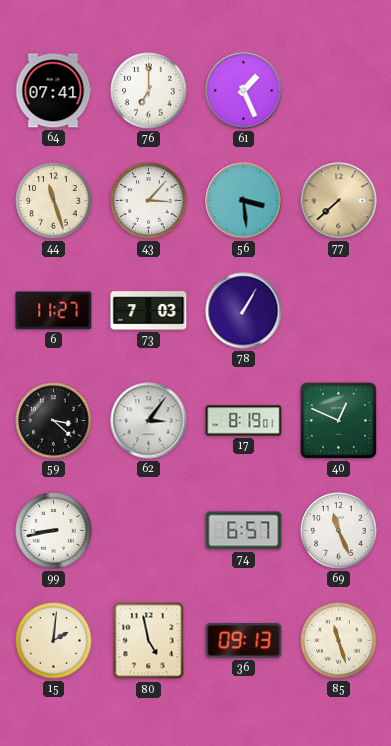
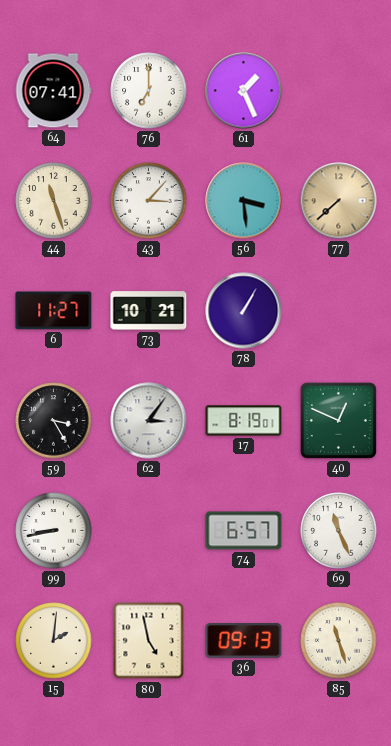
73: 7:03 -> 10:21
59: 3:22 -> 3:25
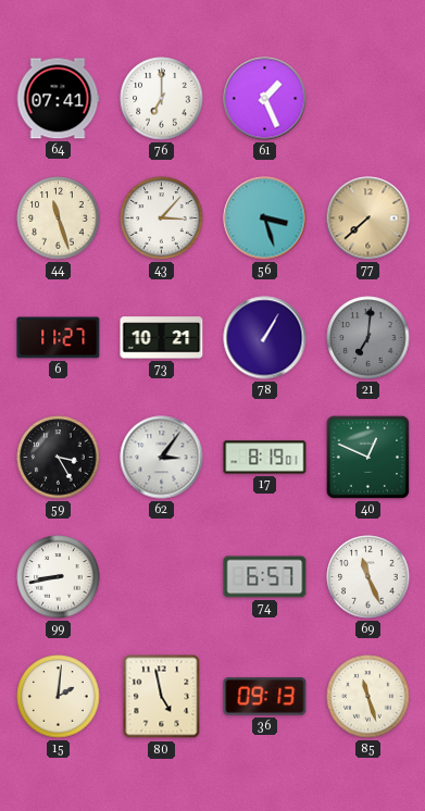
56: 3:29 -> 3:27
21: none -> 7:01
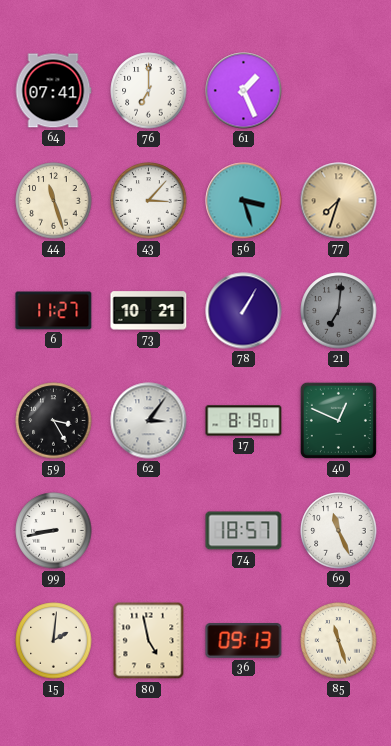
77: 7:38 -> 7:33
74: 6:57 -> 18:57
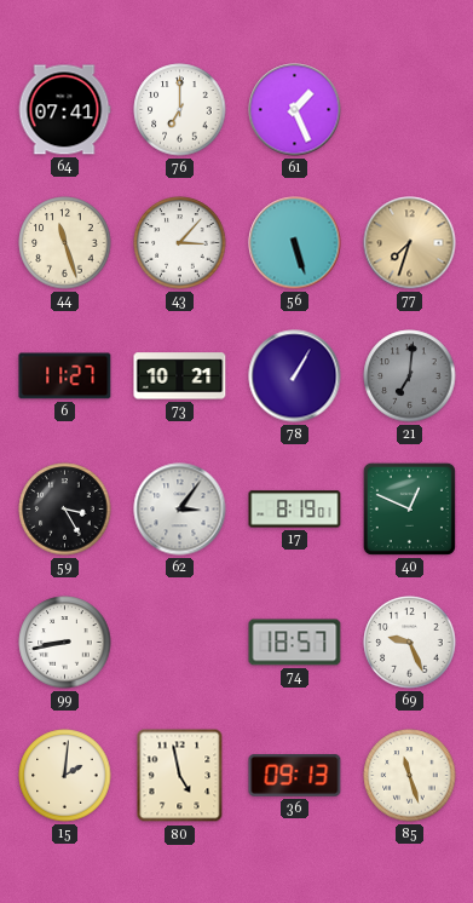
56: 3:27 -> 5:27
69: 11:26 -> 9:26
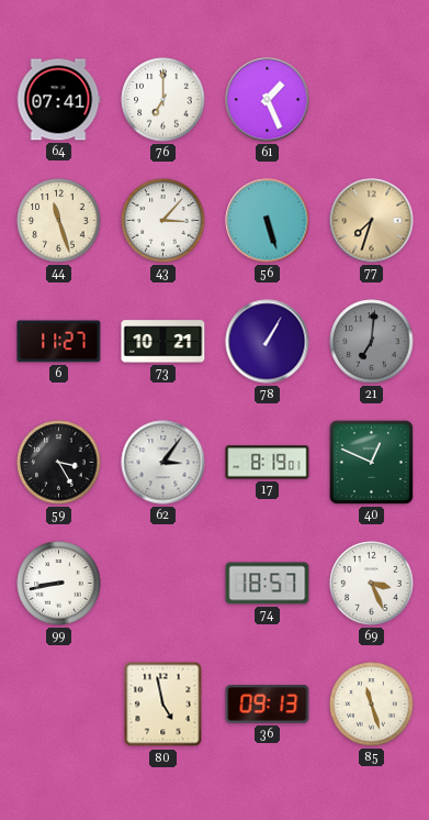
69: 9:26 -> 3:26
15: 2:01 -> none
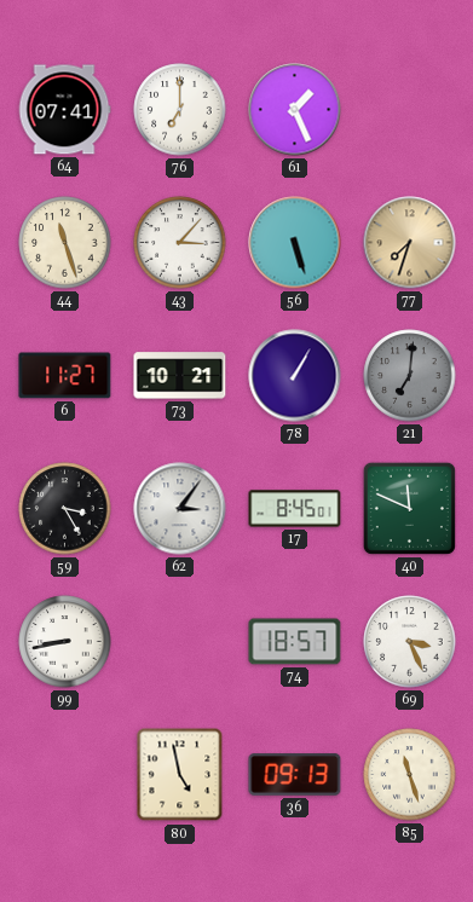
17: 8:19 -> 8:45
40: 12:49 -> 11:49
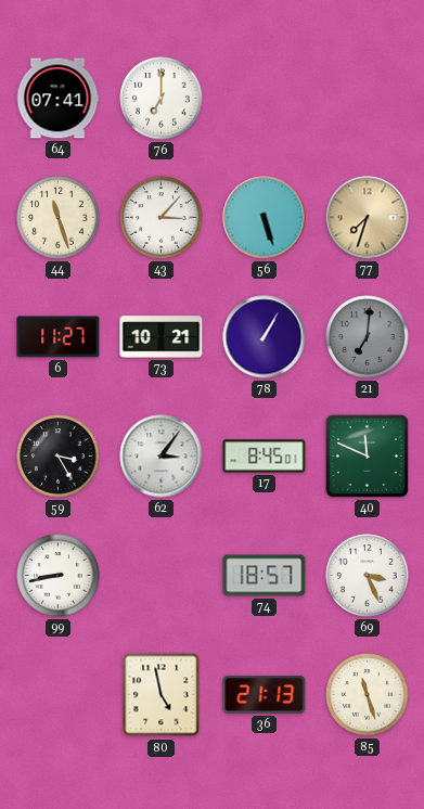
61: 1:26 -> none
36: 09:13 -> 21:13
